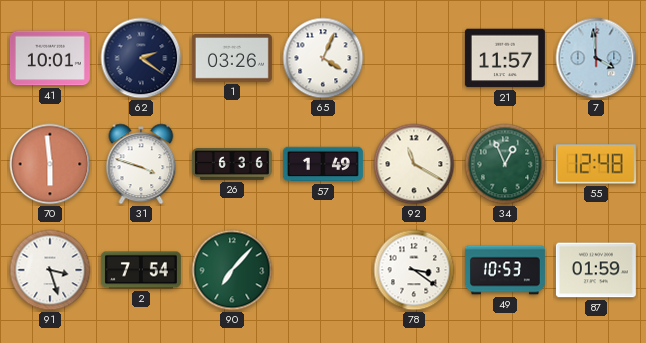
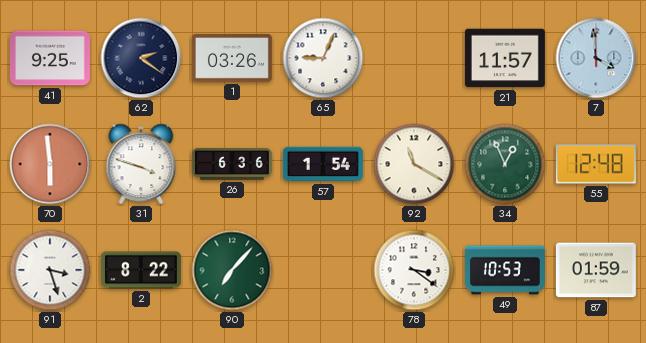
41: 10:01 -> 9:25
65: 4:04 -> 9:04
57: 1:49 -> 1:54
2: 7:54 -> 8:22
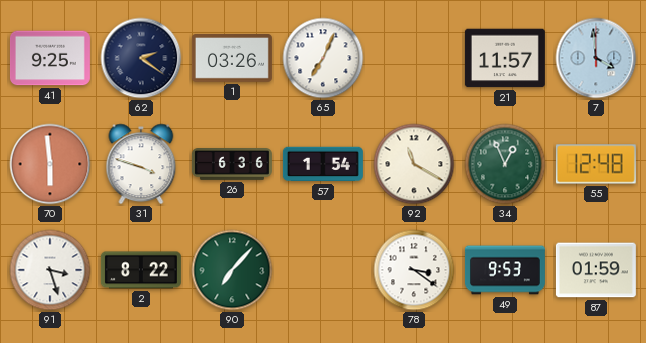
65: 9:04 -> 7:04
49: 10:53 -> 9:53
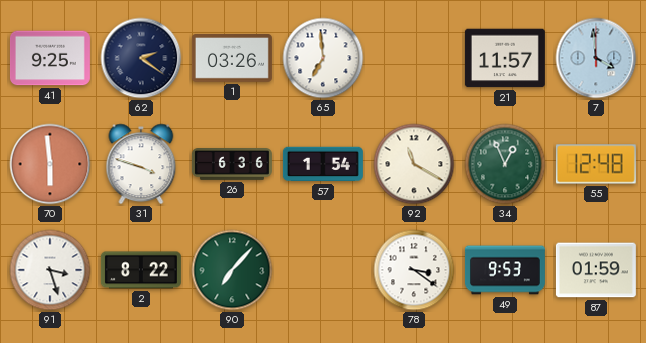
65: 7:04 -> 6:59
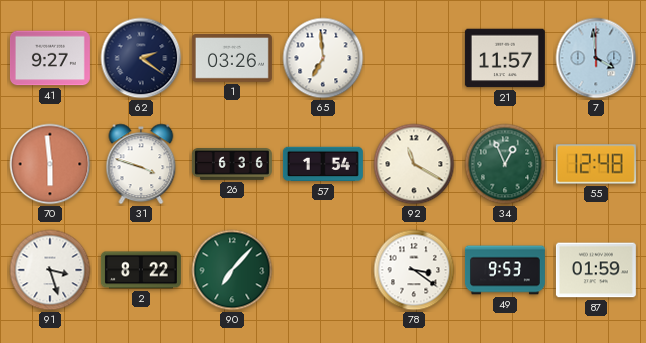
41: 9:25 -> 9:27
